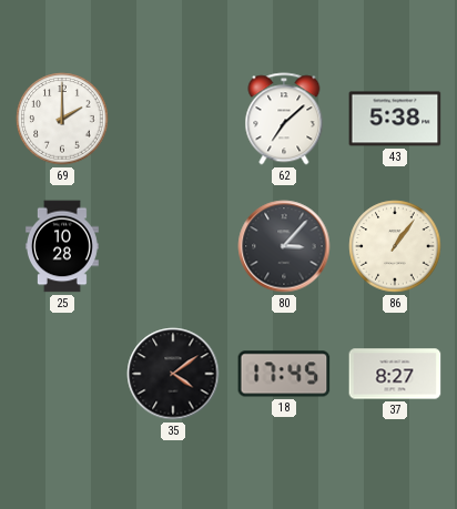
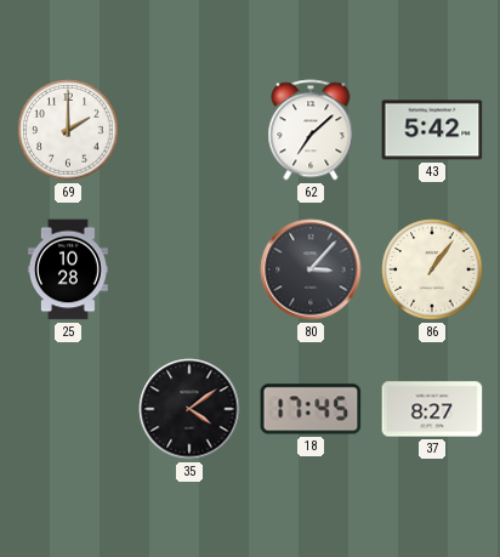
43: 5:38 -> 5:42
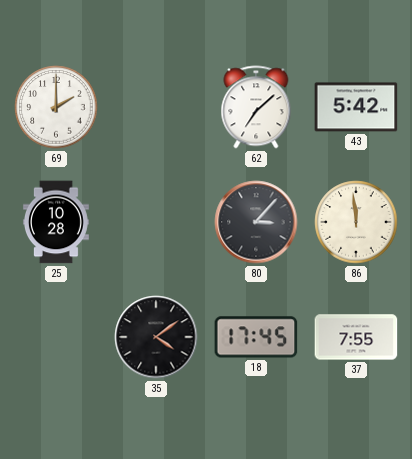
86: 1:06 -> 11:59
37: 8:27 -> 7:55
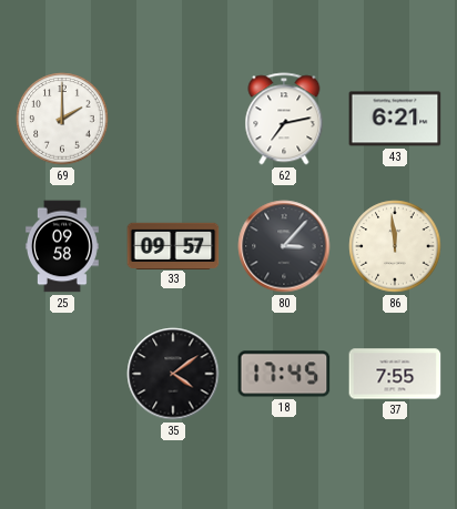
62: 7:08 -> 7:13
43: 5:42 -> 6:21
25: 10:28 -> 09:58
33: none -> 09:57
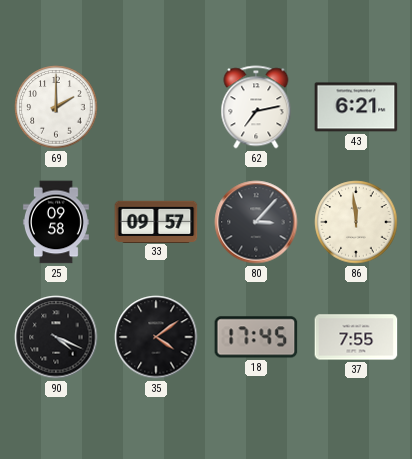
90: none -> 4:19
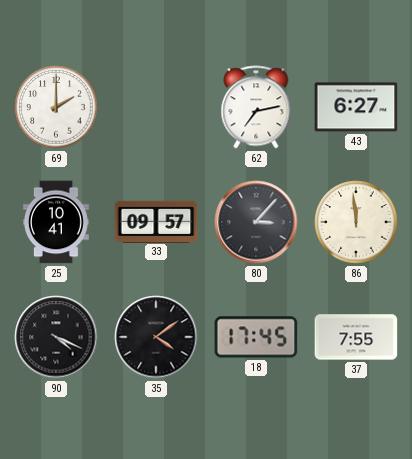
43: 6:21 -> 6:27
25: 09:58 -> 10:41
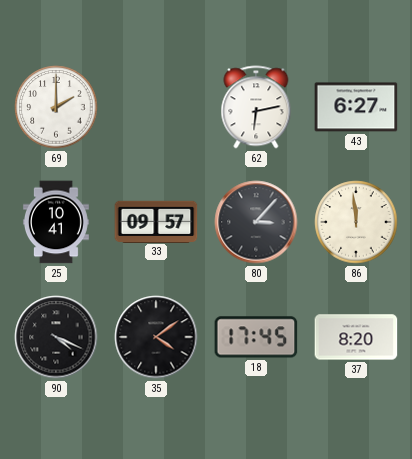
62: 7:13 -> 6:13
37: 7:55 -> 8:20
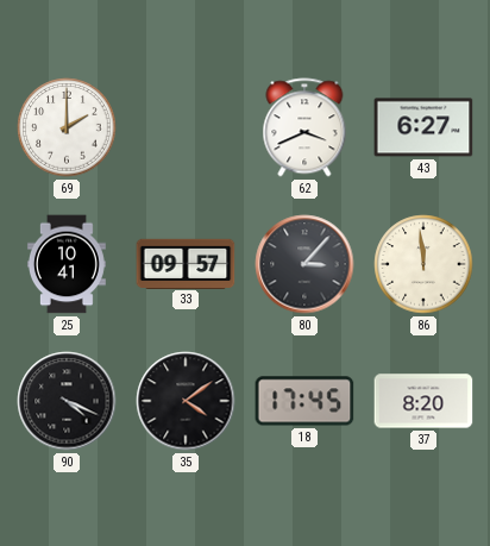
62: 6:13 -> 3:41
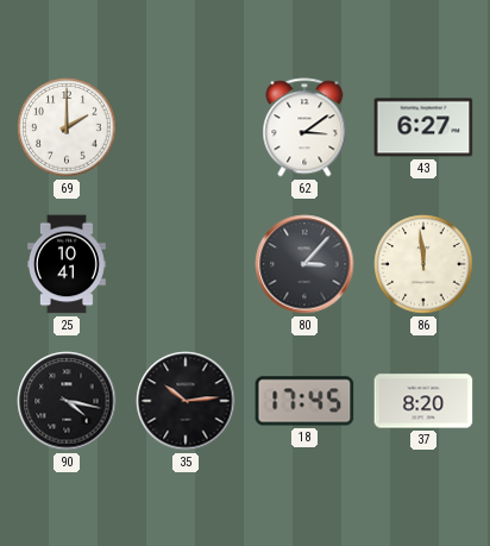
62: 3:41 -> 3:09
33: 09:57 -> none
90: 4:19 -> 4:17
35: 4:09 -> 10:14
